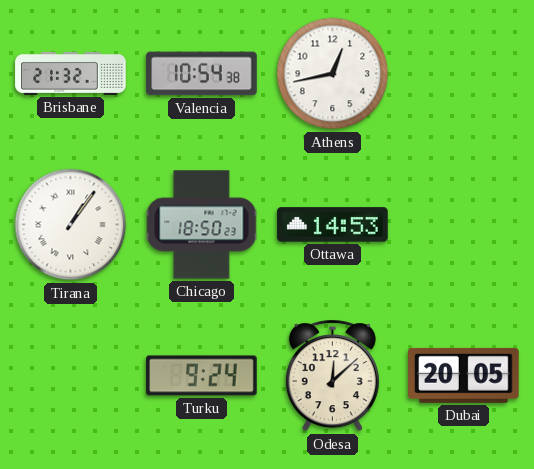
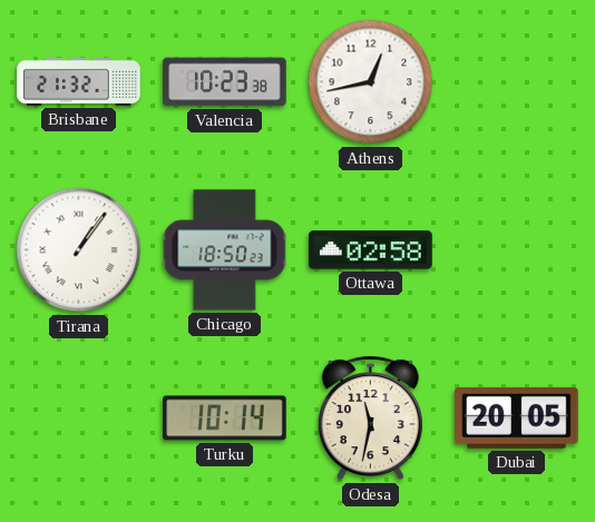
Valencia: 10:54 -> 10:23
Ottawa: 14:53 -> 02:58
Turku: 9:24 -> 10:14
Odesa: 12:08 -> 11:32
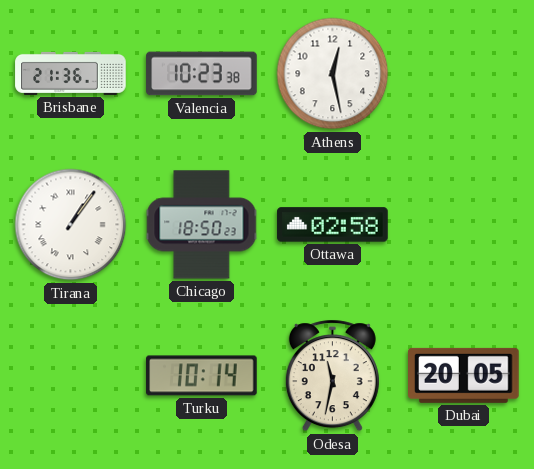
Brisbane: 21:32 -> 21:36
Athens: 12:43 -> 12:28
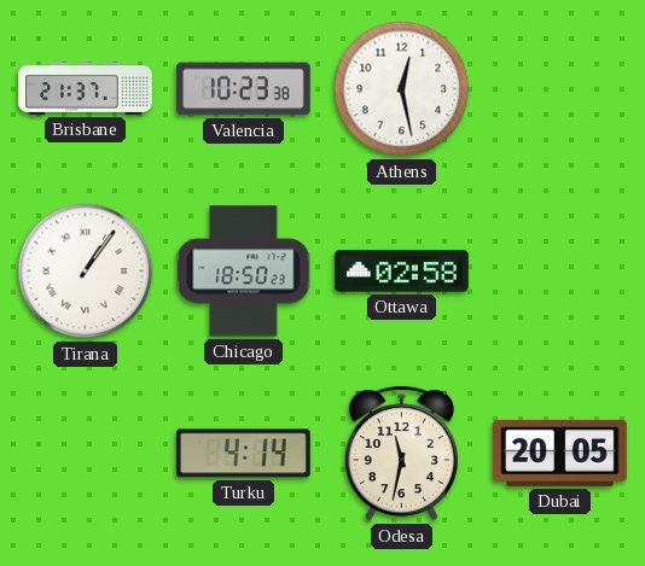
Brisbane: 21:36 -> 21:37
Turku: 10:14 -> 4:14
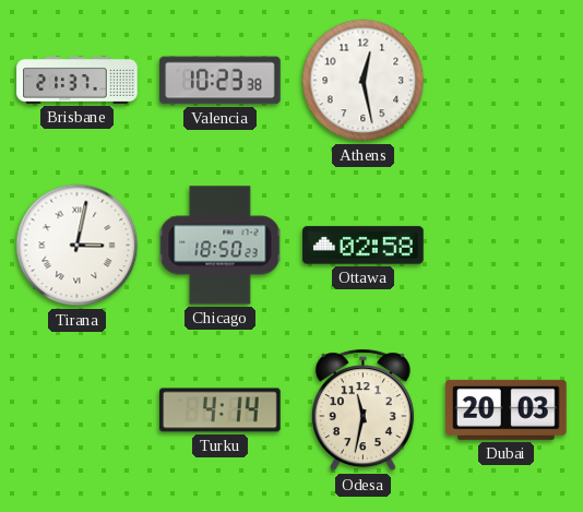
Tirana: 1:06 -> 3:02
Dubai: 20:05 -> 20:03
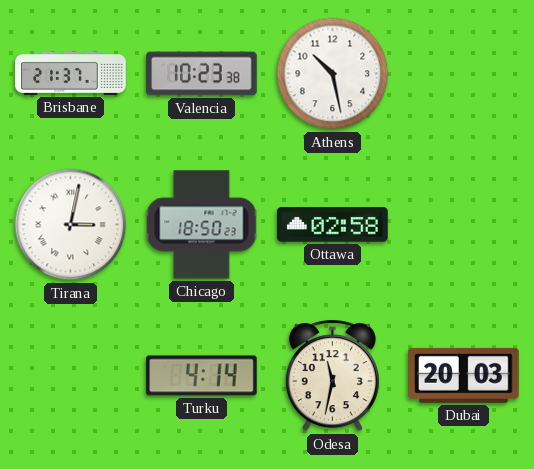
Athens: 12:28 -> 10:28
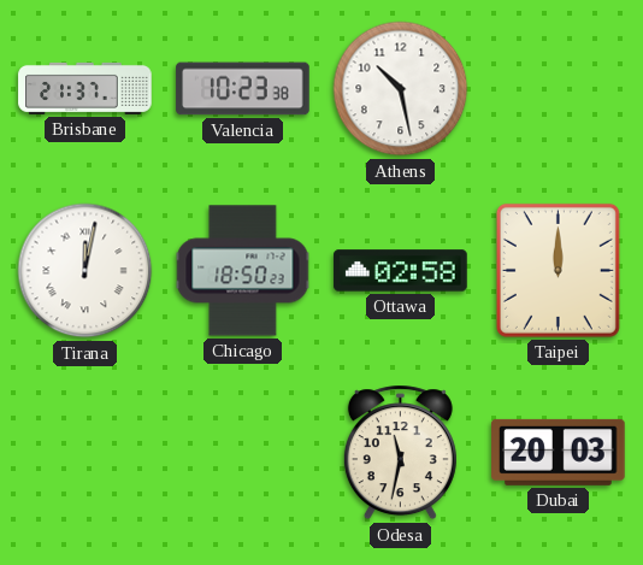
Tirana: 3:02 -> 12:02
Taipei: none -> 12:00
Turku: 4:14 -> none
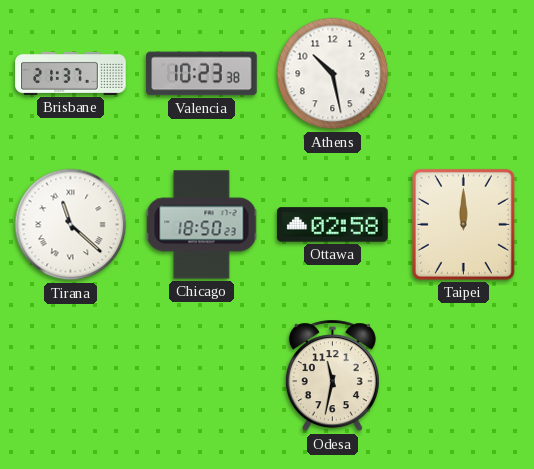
Tirana: 12:02 -> 11:22
Dubai: 20:03 -> none
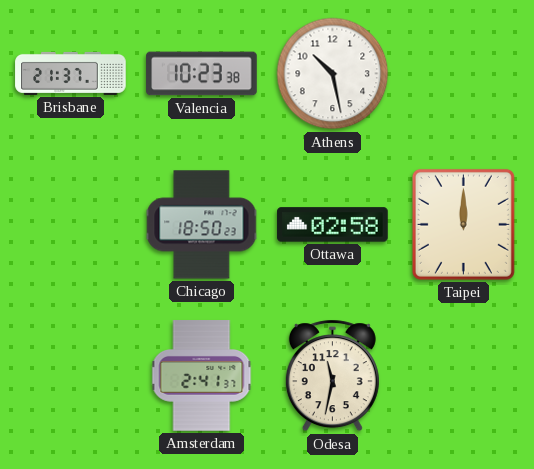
Tirana: 11:22 -> none
Amsterdam: none -> 2:41
